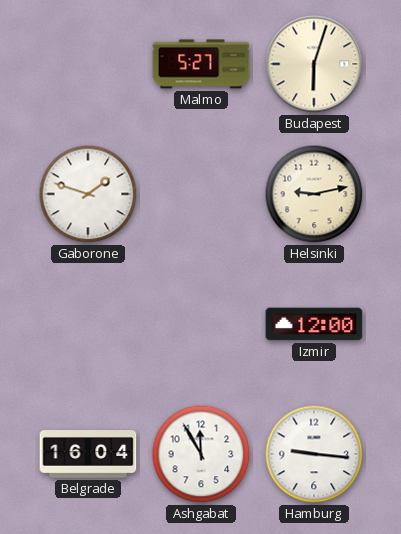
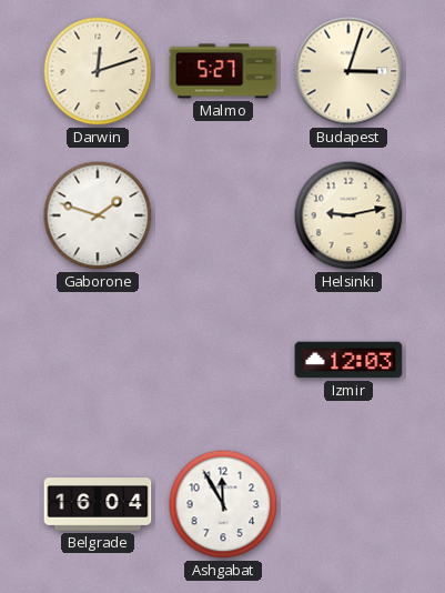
Darwin: none -> 12:12
Budapest: 6:03 -> 3:03
Izmir: 12:00 -> 12:03
Hamburg: 9:16 -> none
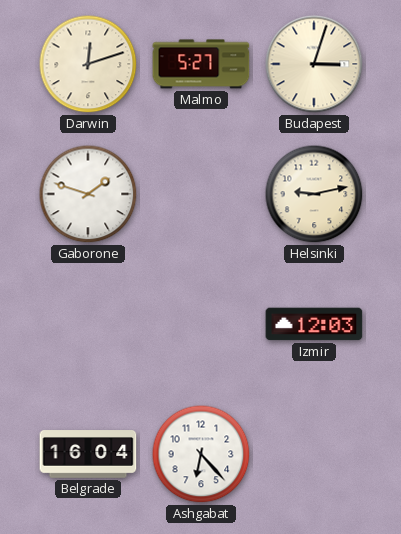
Ashgabat: 11:55 -> 6:23
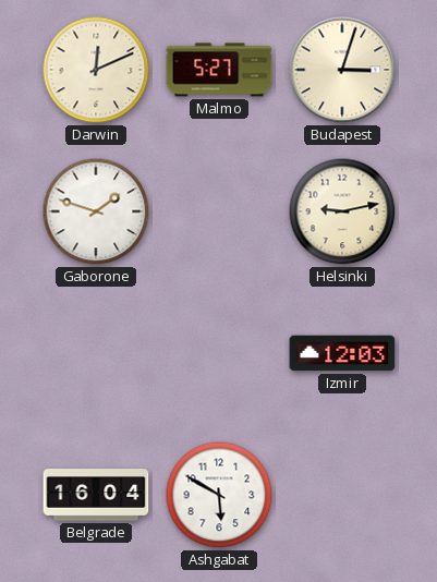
Darwin: 12:12 -> 12:11
Ashgabat: 6:23 -> 5:50
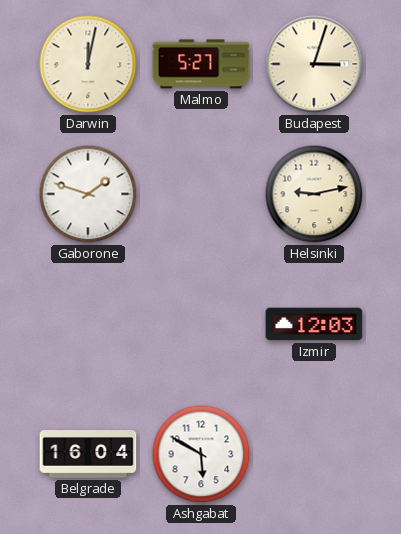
Darwin: 12:11 -> 12:02
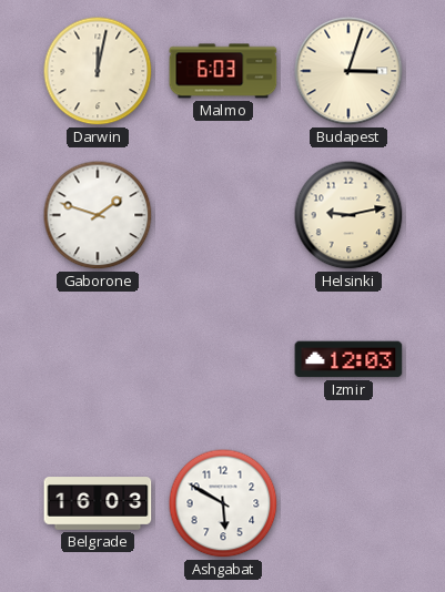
Malmo: 5:27 -> 6:03
Belgrade: 16:04 -> 16:03
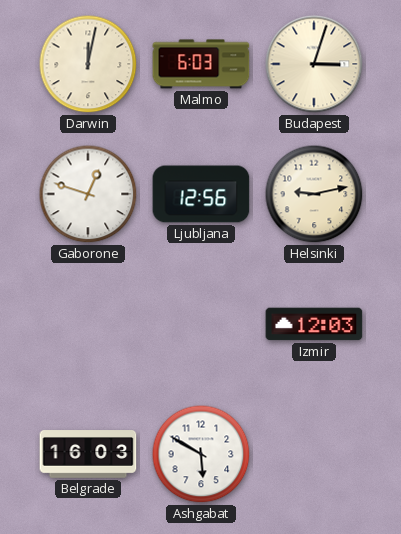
Gaborone: 1:48 -> 12:48
Ljubljana: none -> 12:56
